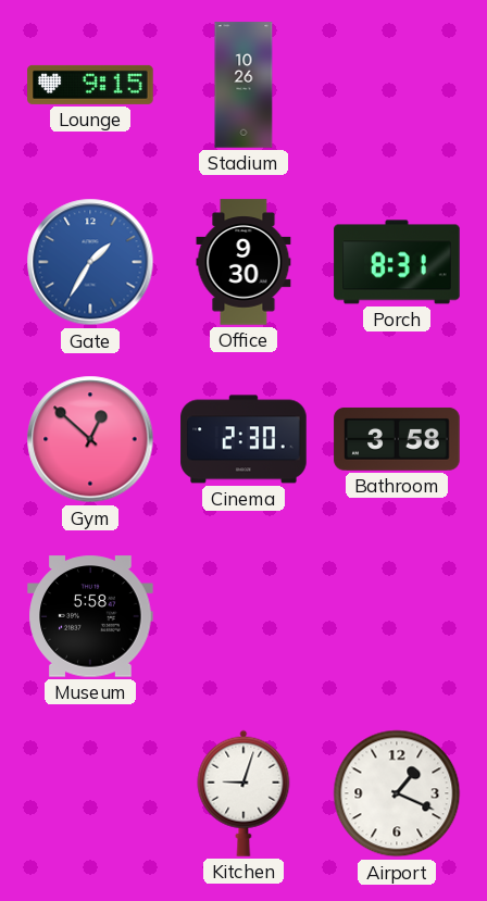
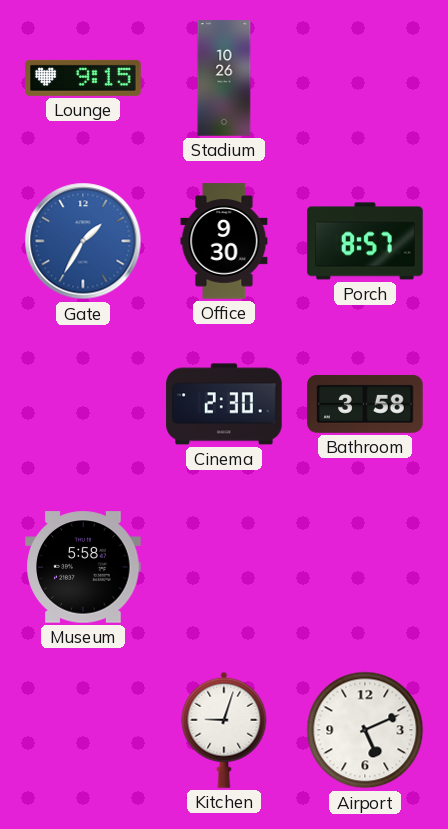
Porch: 8:31 -> 8:57
Gym: 12:52 -> none
Airport: 1:19 -> 5:11
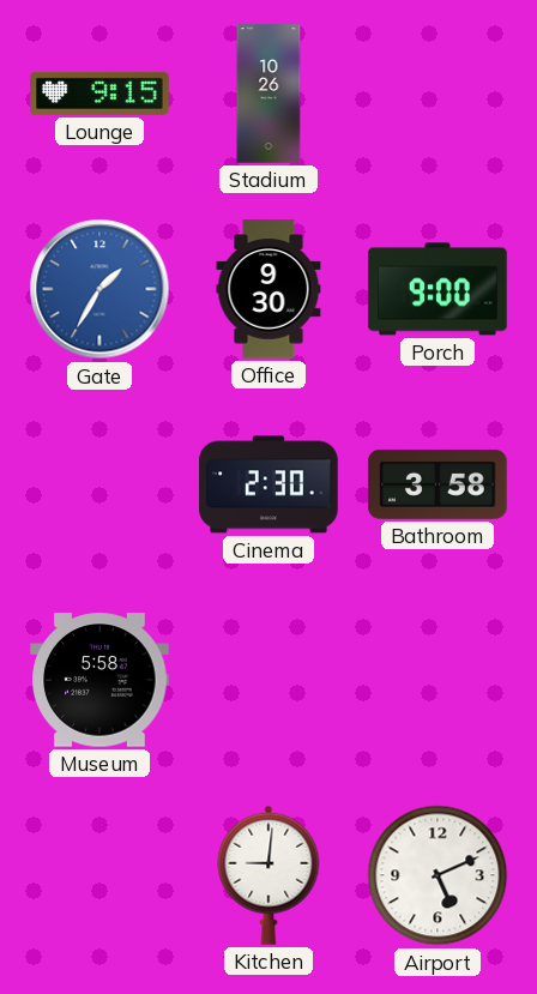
Porch: 8:57 -> 9:00
Kitchen: 9:03 -> 9:01
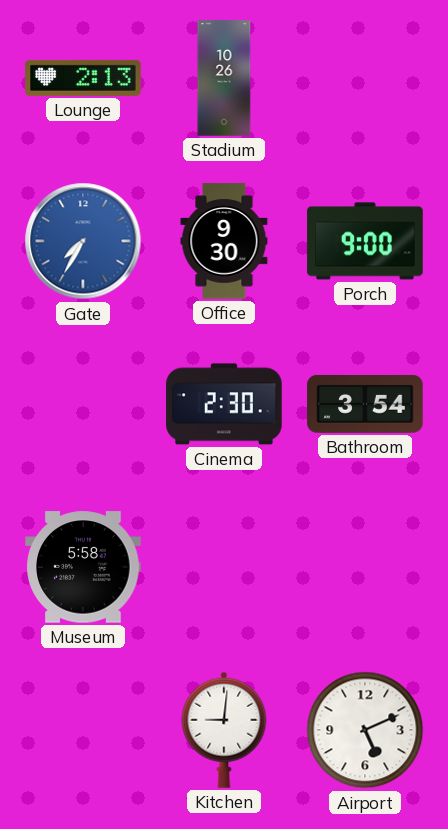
Lounge: 9:15 -> 2:13
Gate: 1:35 -> 7:35
Bathroom: 3:58 -> 3:54
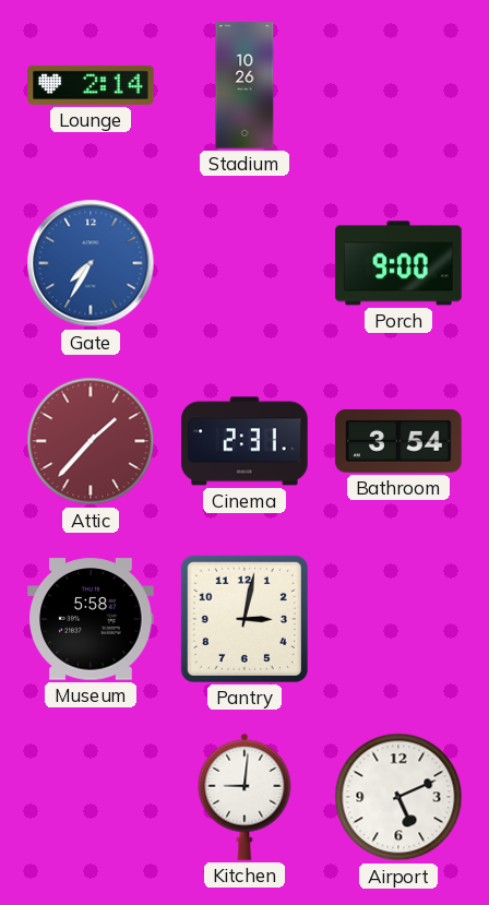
Lounge: 2:13 -> 2:14
Office: 9:30 -> none
Attic: none -> 1:37
Cinema: 2:30 -> 2:31
Pantry: none -> 3:02
